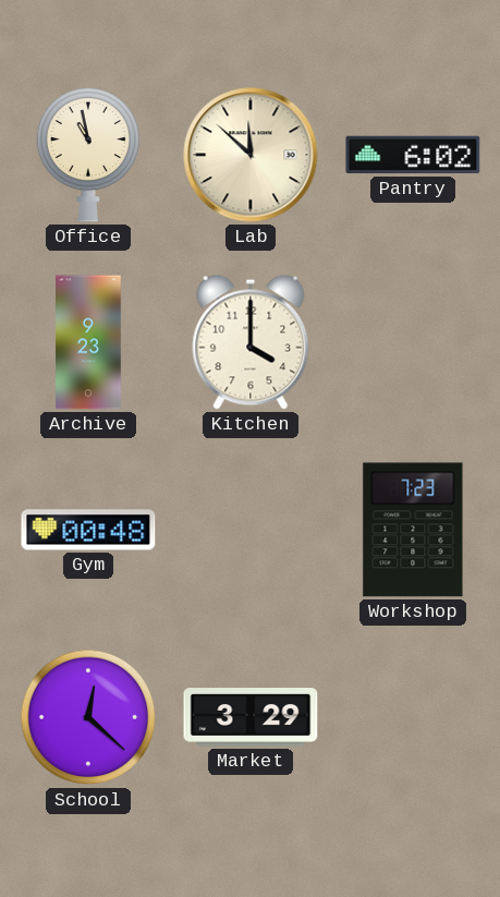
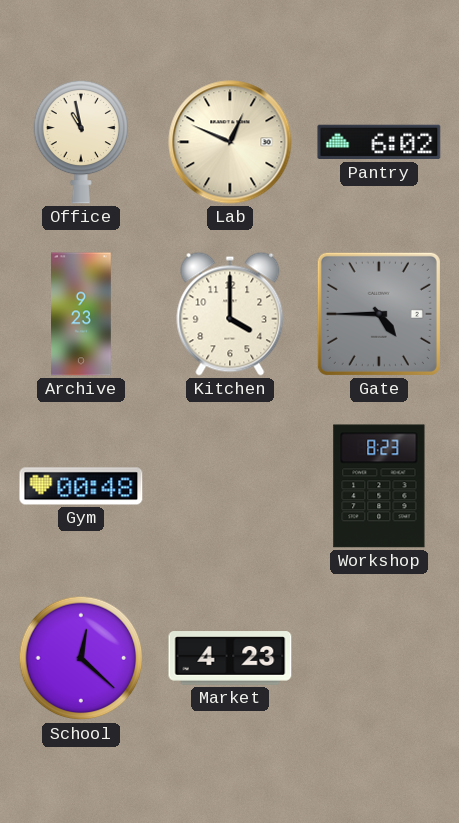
Lab: 11:52 -> 12:49
Gate: none -> 4:45
Workshop: 7:23 -> 8:23
Market: 3:29 -> 4:23
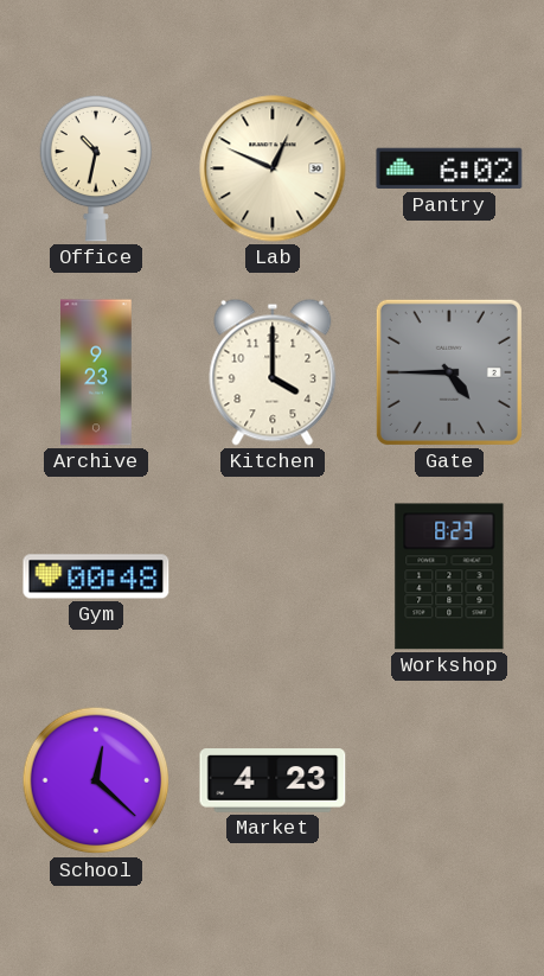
Office: 10:58 -> 10:32
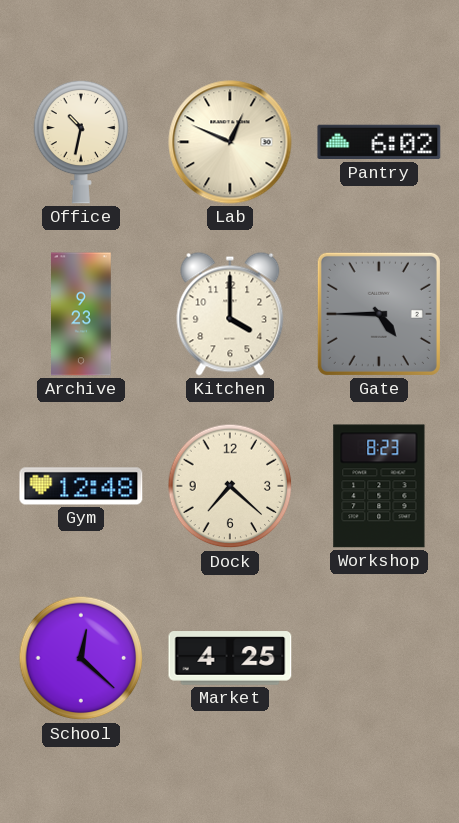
Gym: 00:48 -> 12:48
Dock: none -> 7:22
Market: 4:23 -> 4:25
